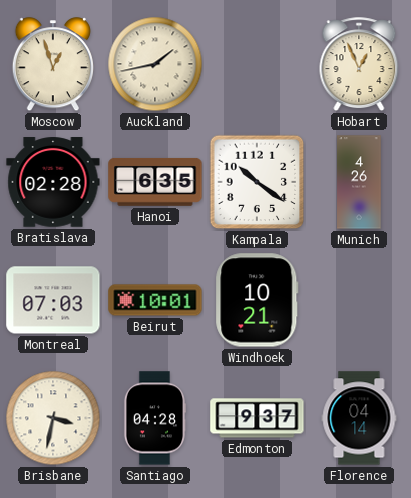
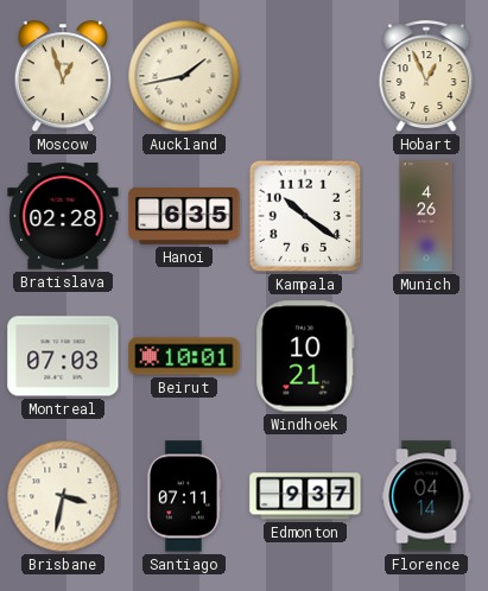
Santiago: 04:28 -> 07:11
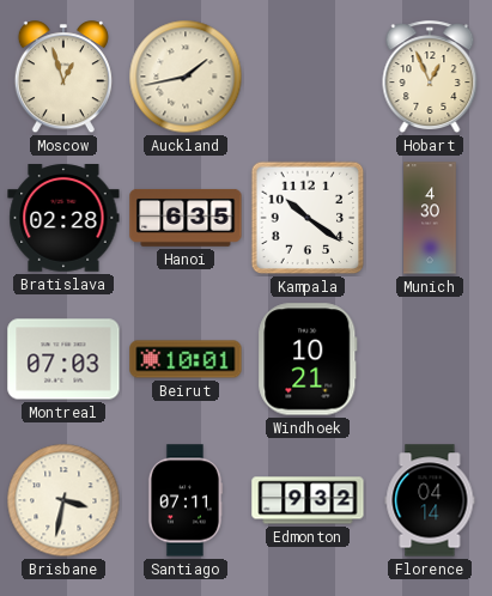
Munich: 4:26 -> 4:30
Edmonton: 9:37 -> 9:32
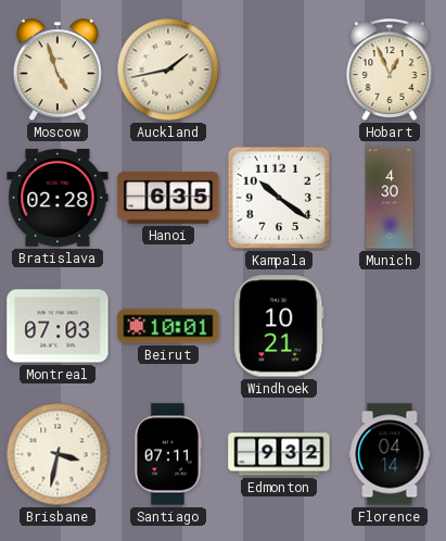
Moscow: 12:57 -> 4:57
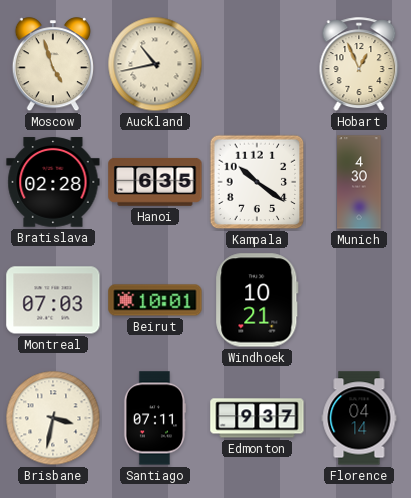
Auckland: 1:43 -> 10:43
Edmonton: 9:32 -> 9:37
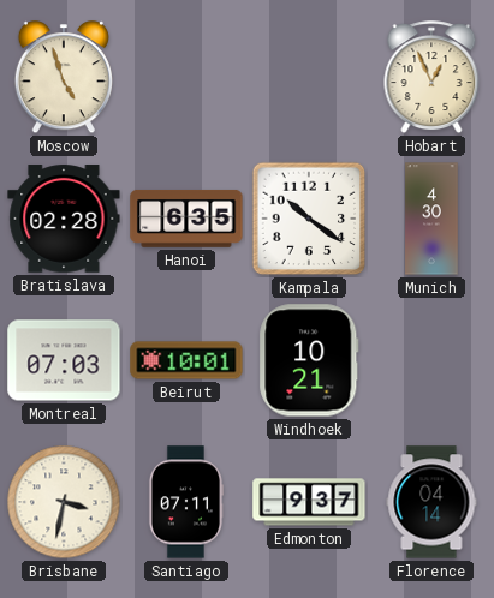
Auckland: 10:43 -> none
